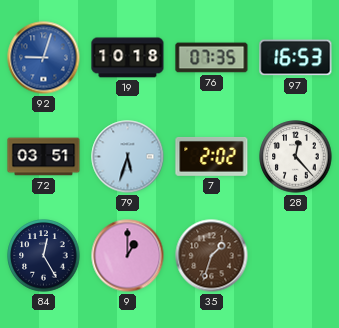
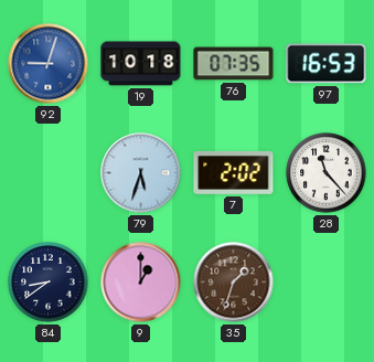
72: 03:51 -> none
28: 12:23 -> 11:23
84: 12:25 -> 8:39
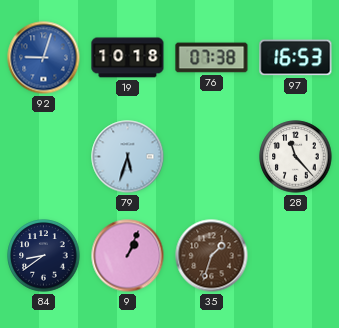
76: 07:35 -> 07:38
7: 2:02 -> none
9: 1:00 -> 1:04
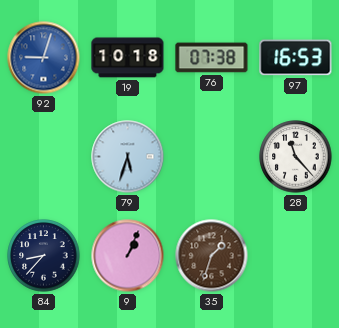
84: 8:39 -> 8:37
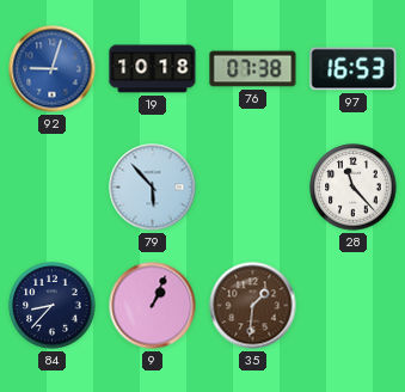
79: 5:33 -> 5:53
35: 1:33 -> 1:31
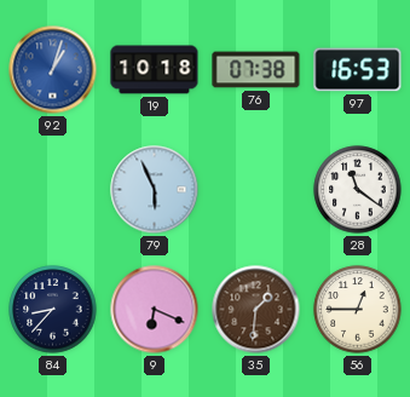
92: 9:03 -> 1:03
79: 5:53 -> 5:56
28: 11:23 -> 11:21
9: 1:04 -> 6:19
56: none -> 12:45
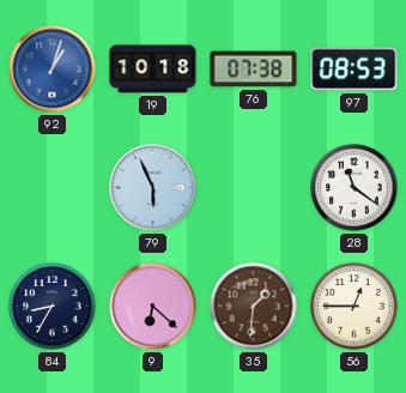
97: 16:53 -> 08:53
84: 8:37 -> 8:35
9: 6:19 -> 6:22
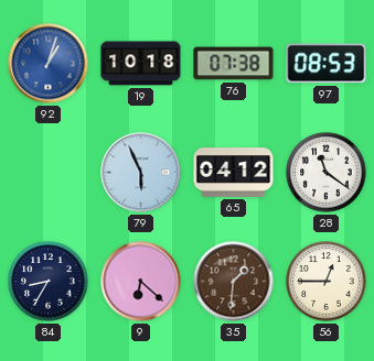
65: none -> 04:12
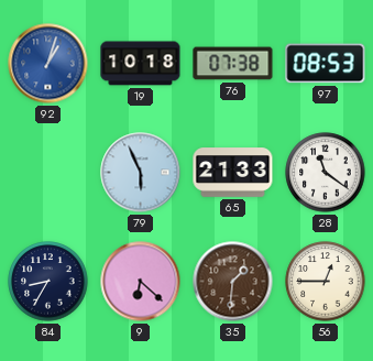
65: 04:12 -> 21:33
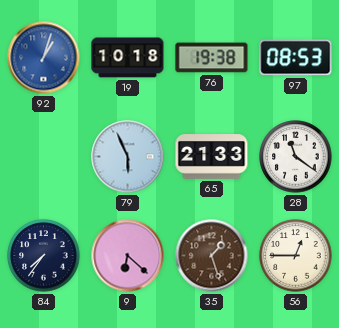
76: 07:38 -> 19:38
84: 8:35 -> 7:36
35: 1:31 -> 1:27
